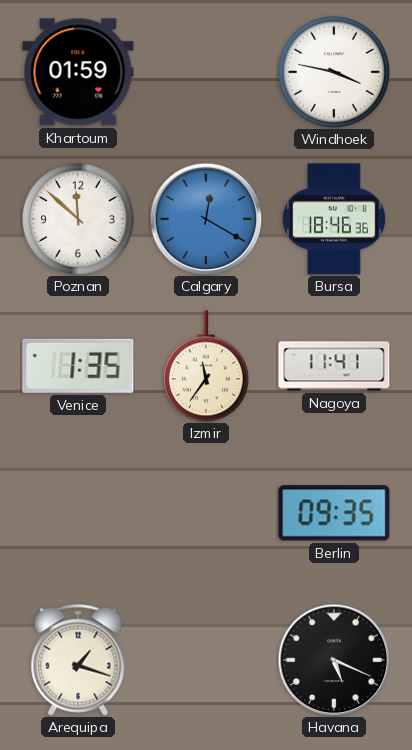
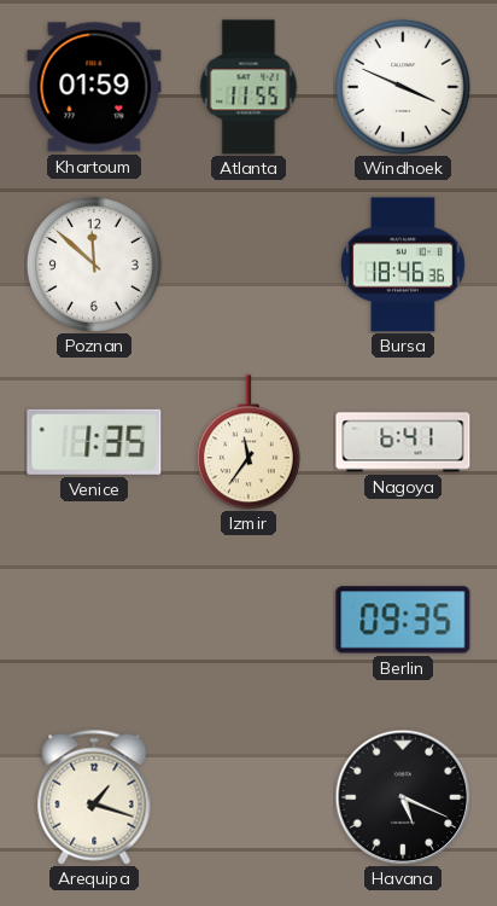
Atlanta: none -> 11:55
Windhoek: 3:47 -> 3:49
Calgary: 12:20 -> none
Nagoya: 11:41 -> 6:41
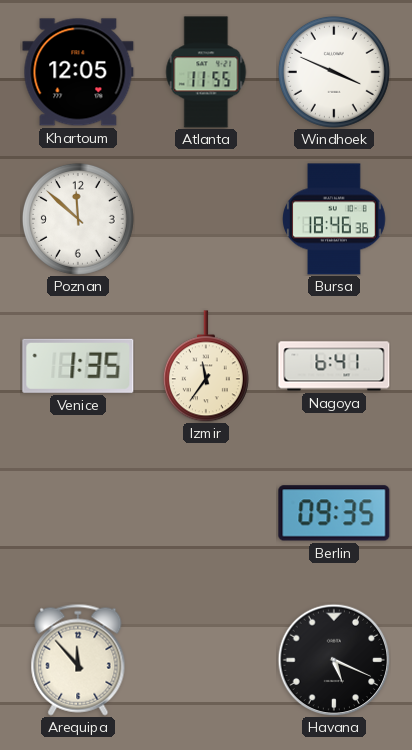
Khartoum: 01:59 -> 12:05
Arequipa: 1:18 -> 11:53
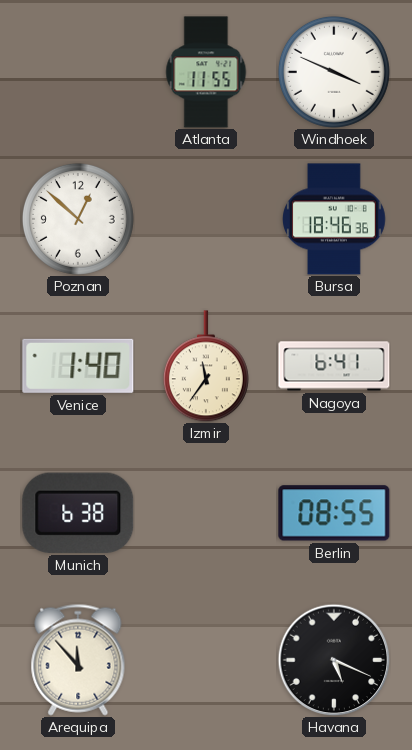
Khartoum: 12:05 -> none
Poznan: 11:52 -> 12:52
Venice: 1:35 -> 1:40
Munich: none -> 6:38
Berlin: 09:35 -> 08:55
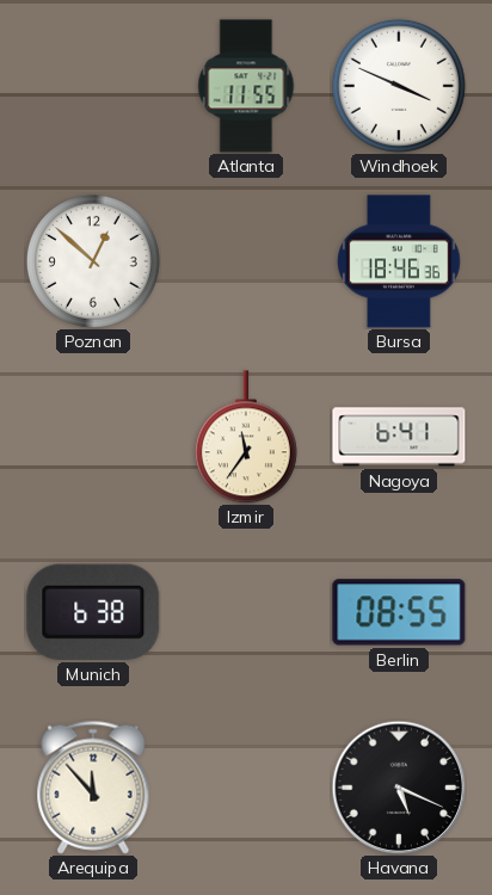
Venice: 1:40 -> none
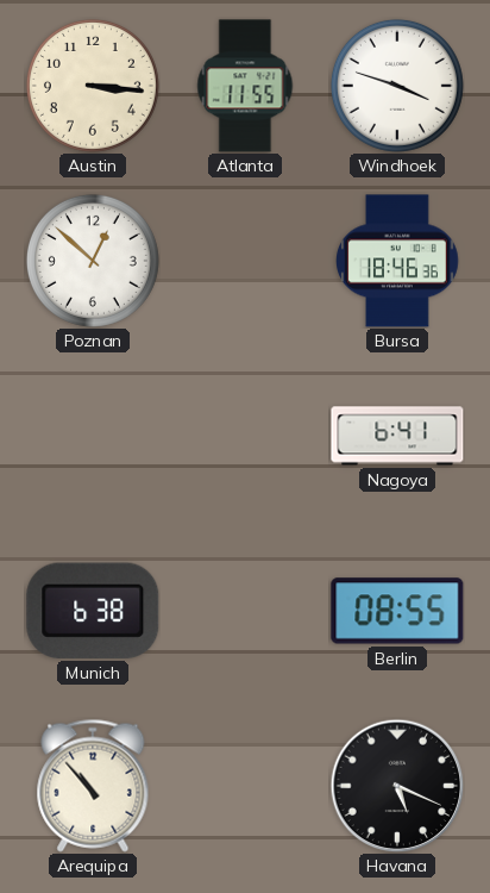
Austin: none -> 3:16
Windhoek: 3:49 -> 3:48
Izmir: 11:36 -> none
Arequipa: 11:53 -> 10:53
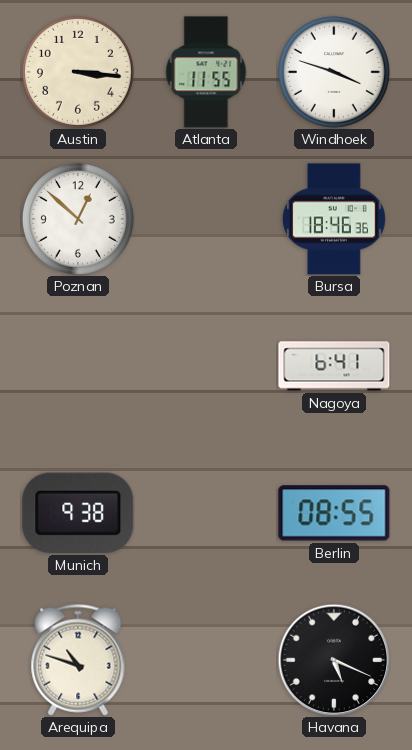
Munich: 6:38 -> 9:38
Arequipa: 10:53 -> 10:48
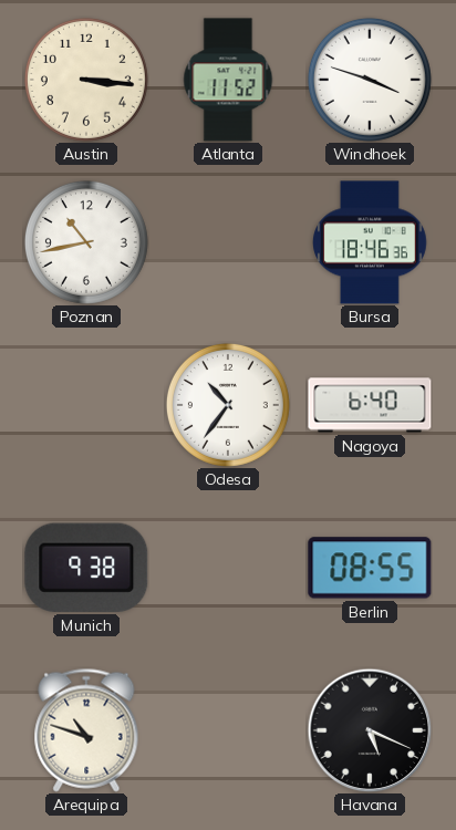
Atlanta: 11:55 -> 11:52
Poznan: 12:52 -> 10:43
Odesa: none -> 10:36
Nagoya: 6:41 -> 6:40
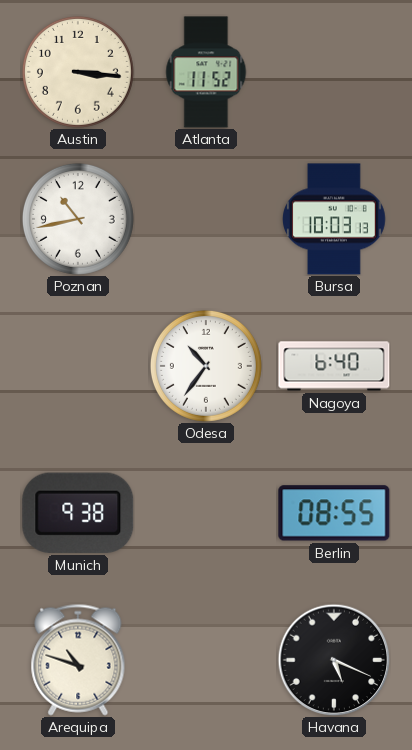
Windhoek: 3:48 -> none
Bursa: 18:46 -> 10:03
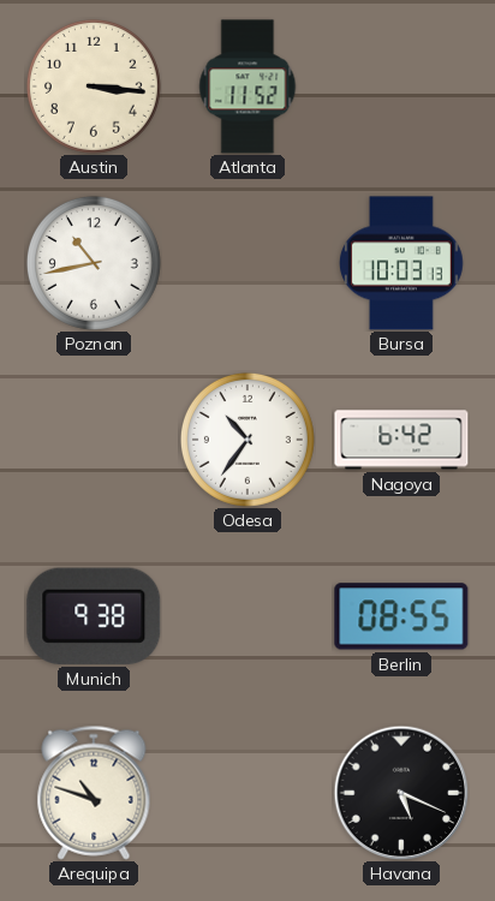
Nagoya: 6:40 -> 6:42
